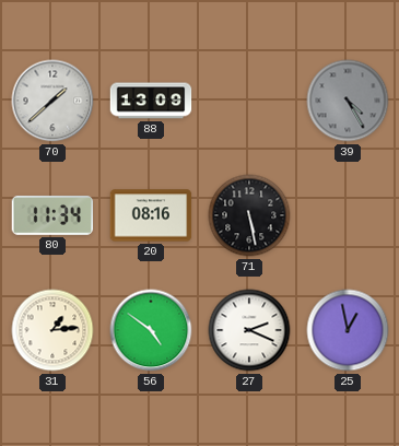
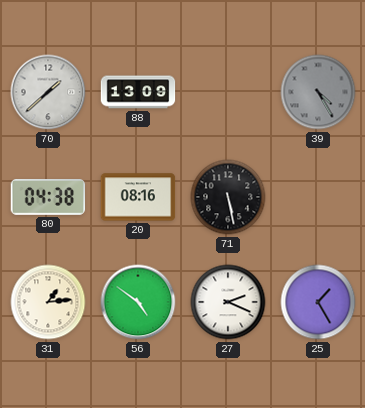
80: 11:34 -> 04:38
25: 12:58 -> 1:25
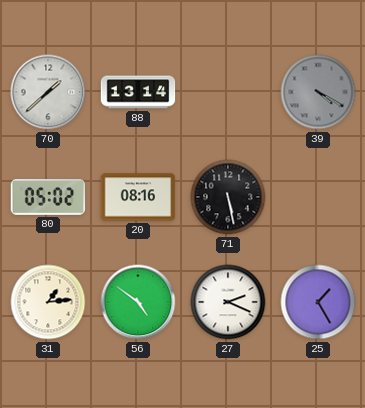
88: 13:09 -> 13:14
39: 4:25 -> 4:20
80: 04:38 -> 05:02
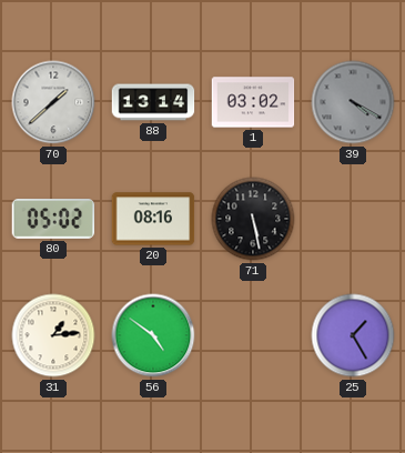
1: none -> 03:02
27: 2:19 -> none
